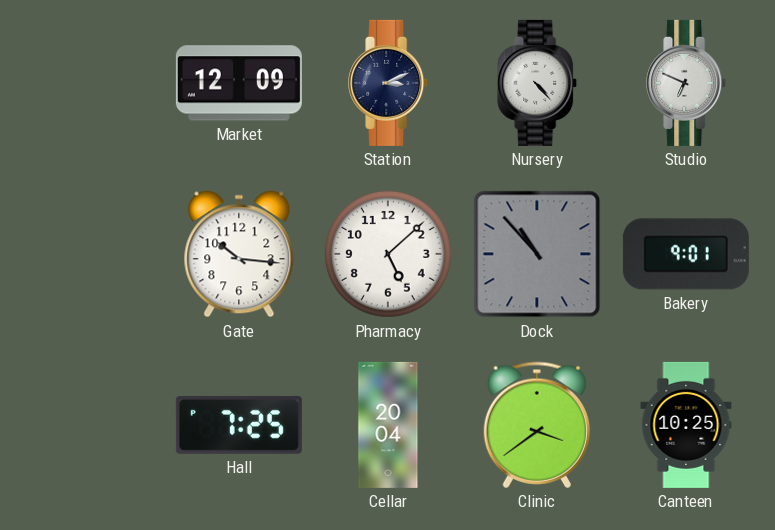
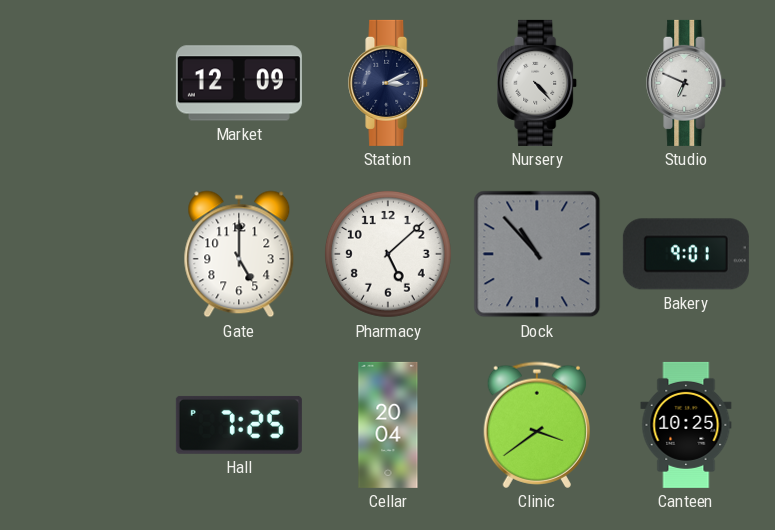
Gate: 10:16 -> 5:00
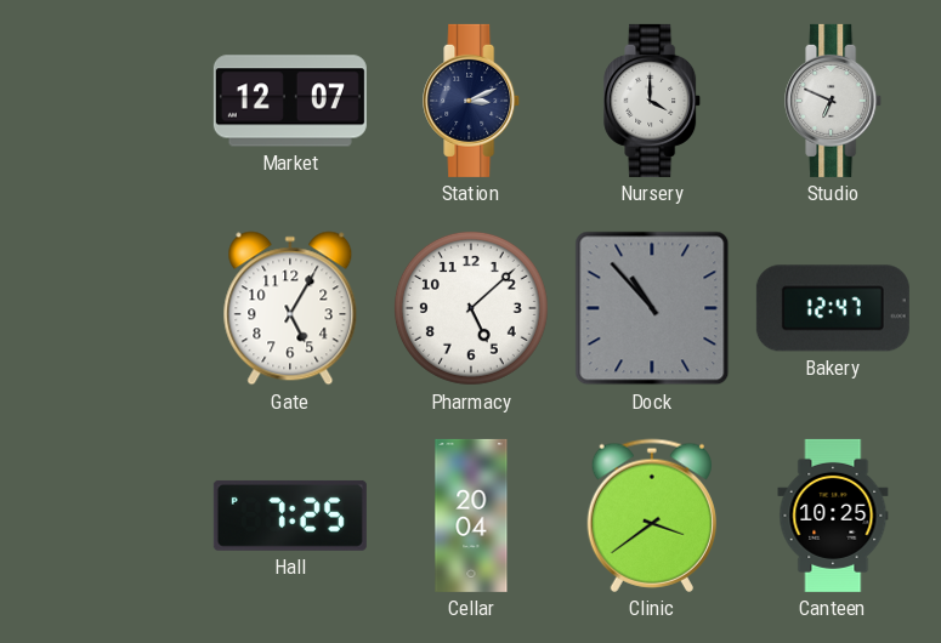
Market: 12:09 -> 12:07
Nursery: 4:23 -> 4:00
Gate: 5:00 -> 5:05
Bakery: 9:01 -> 12:47
